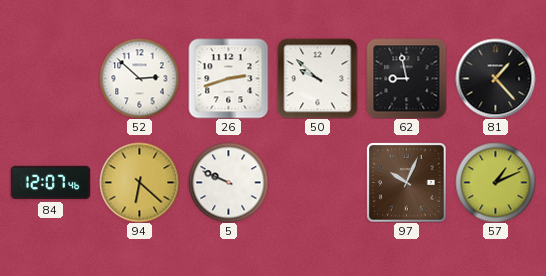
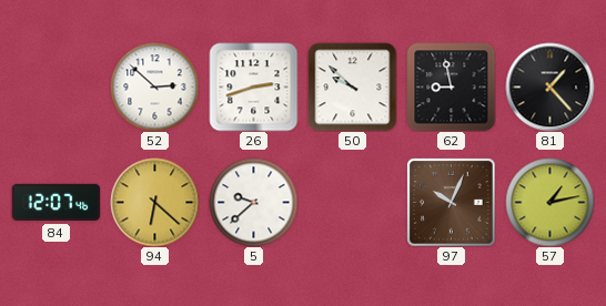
5: 9:49 -> 9:38
57: 1:11 -> 1:13
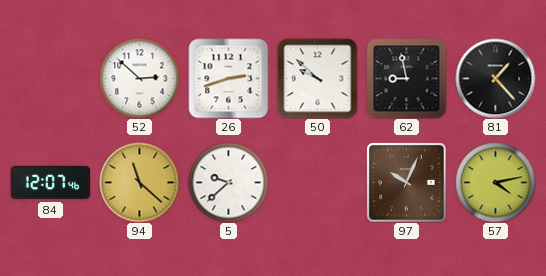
94: 6:22 -> 11:22
57: 1:13 -> 4:13
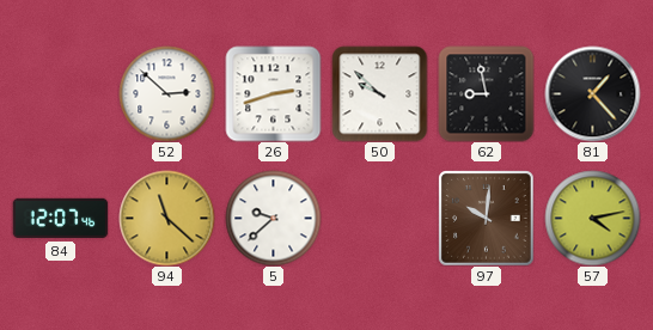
97: 10:04 -> 10:01
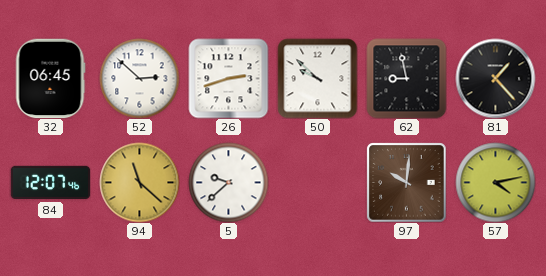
32: none -> 06:45
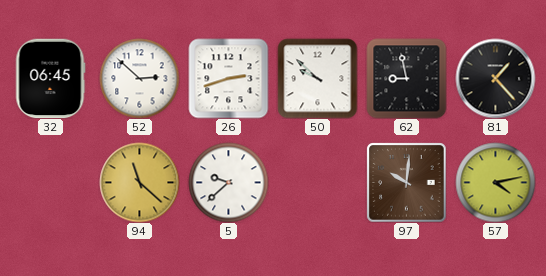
84: 12:07 -> none
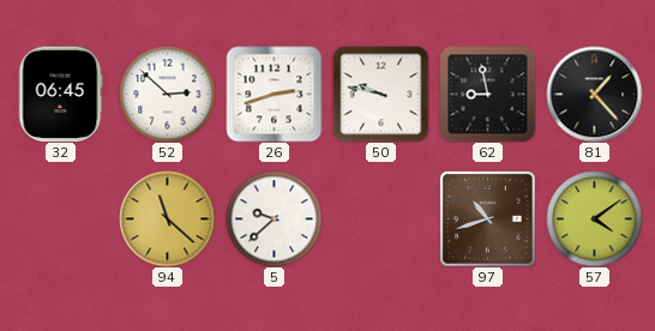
50: 9:52 -> 9:47
97: 10:01 -> 10:42
57: 4:13 -> 4:09
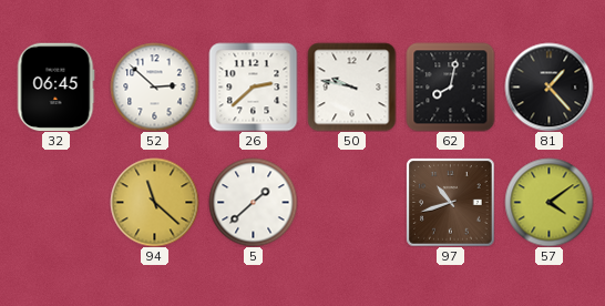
26: 2:42 -> 2:38
62: 8:58 -> 8:02
5: 9:38 -> 1:38
